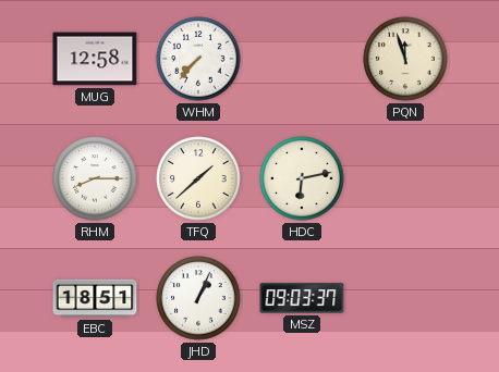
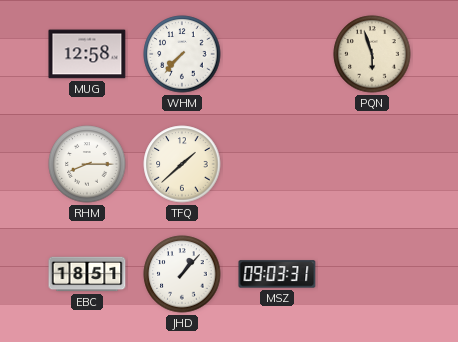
PQN: 11:57 -> 5:57
HDC: 6:13 -> none
JHD: 1:04 -> 1:07
MSZ: 09:03:37 -> 09:03:31
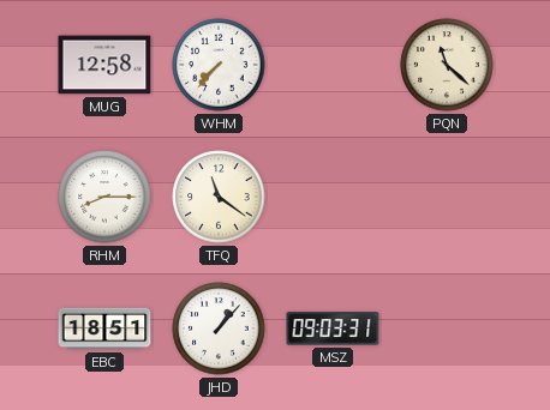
PQN: 5:57 -> 11:22
TFQ: 1:38 -> 11:21
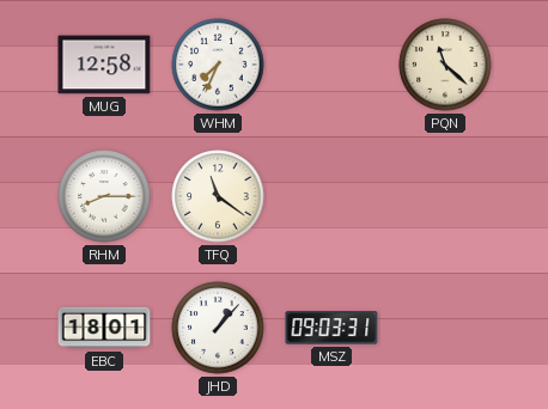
WHM: 7:37 -> 7:34
EBC: 18:51 -> 18:01
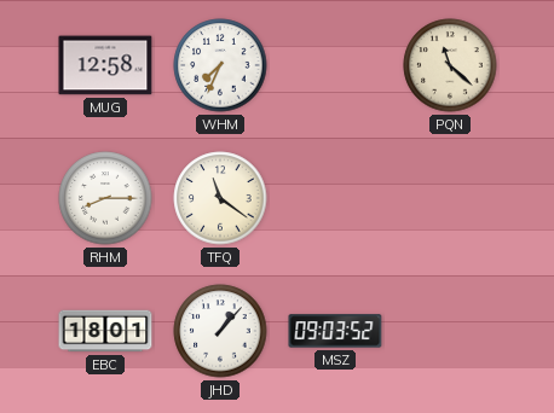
MSZ: 09:03:31 -> 09:03:52
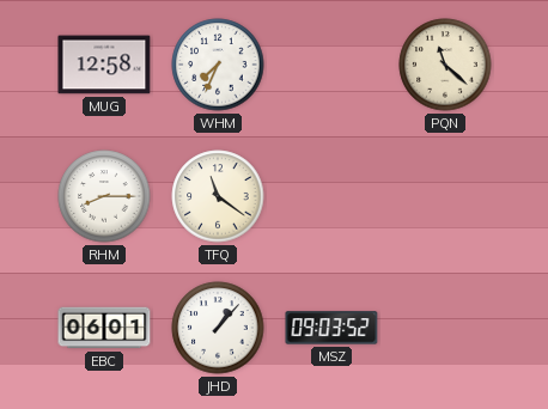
EBC: 18:01 -> 06:01
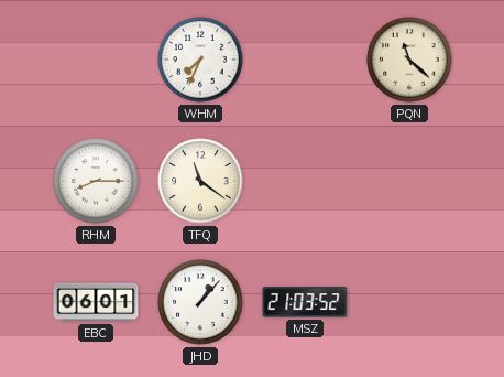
MUG: 12:58 -> none
MSZ: 09:03 -> 21:03
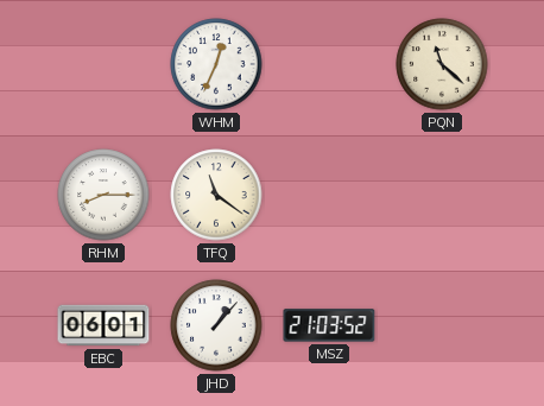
WHM: 7:34 -> 12:34
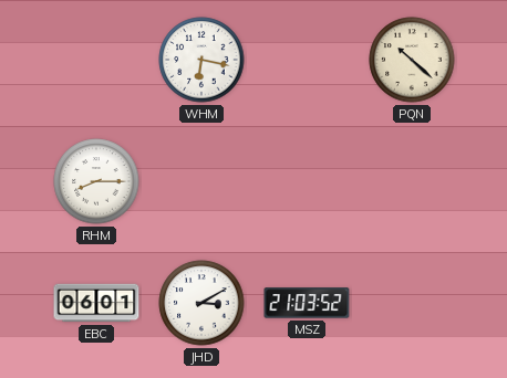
WHM: 12:34 -> 6:17
PQN: 11:22 -> 10:22
TFQ: 11:21 -> none
JHD: 1:07 -> 3:10
